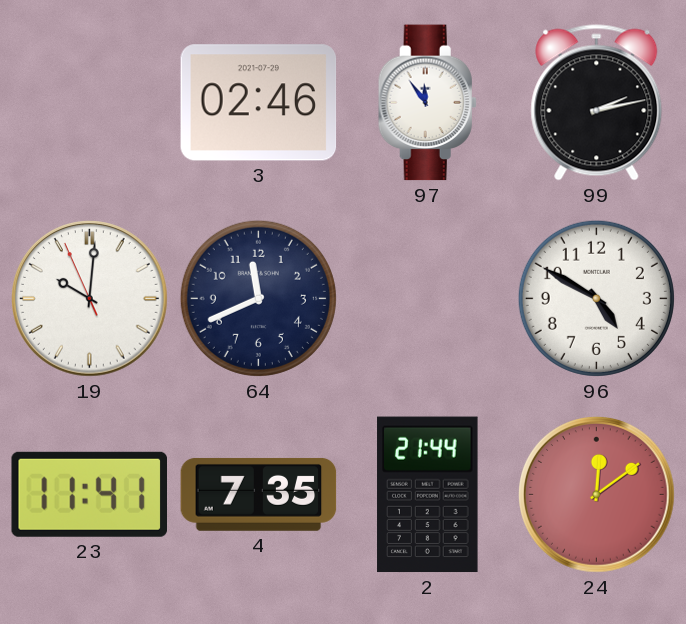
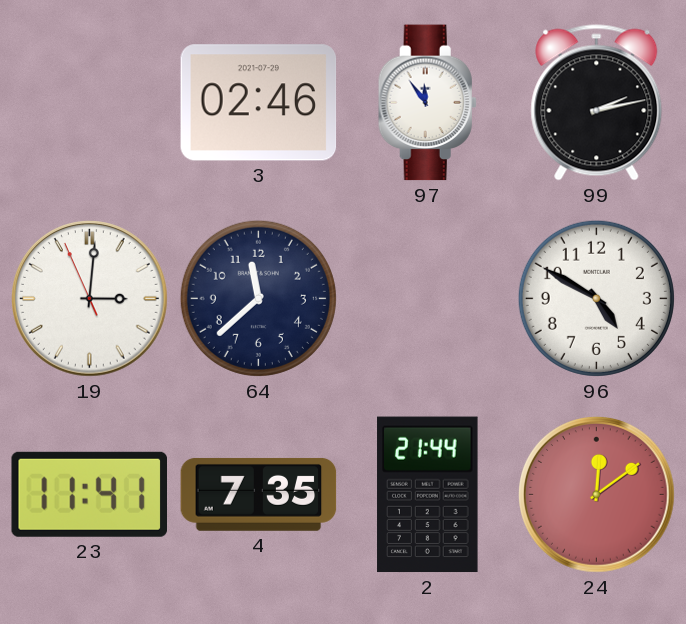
19: 10:00 -> 3:00
64: 11:41 -> 11:38
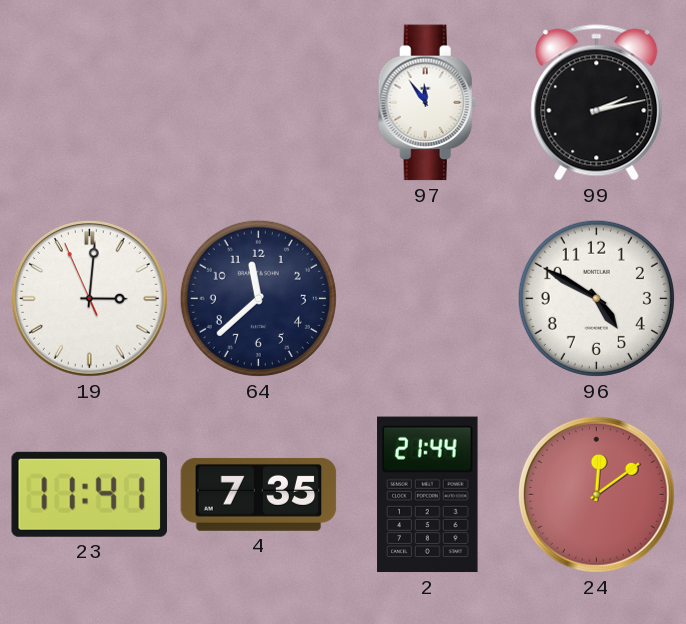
3: 02:46 -> none
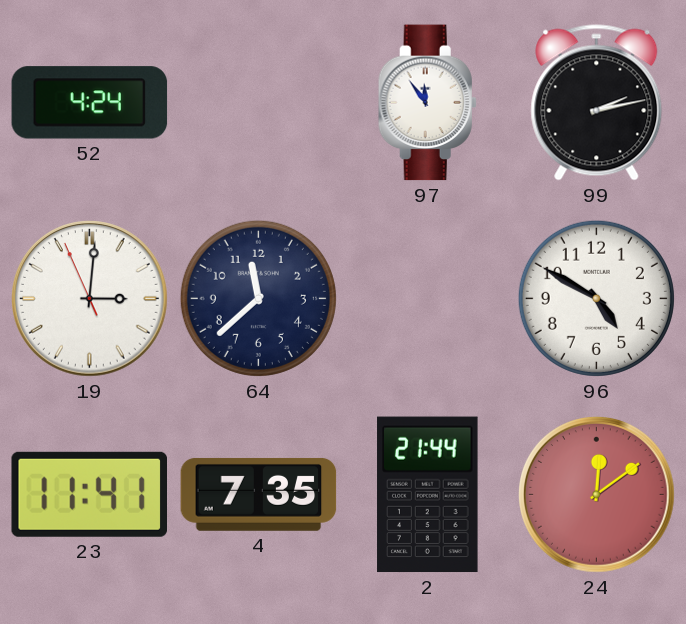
52: none -> 4:24
